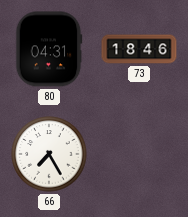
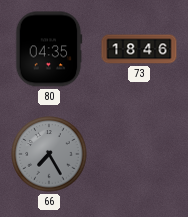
80: 04:31 -> 04:35
66 dial: white -> grey
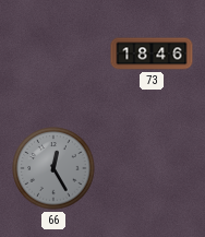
80: 04:35 -> none
66: 7:25 -> 12:25
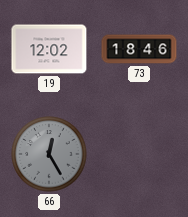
19: none -> 12:02
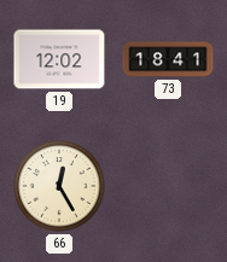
73: 18:46 -> 18:41
66 dial: grey -> cream
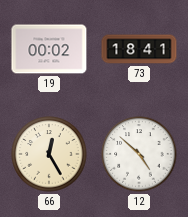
19: 12:02 -> 00:02
12: none -> 4:52
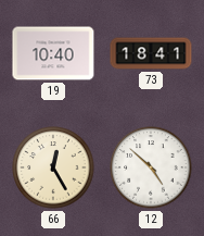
19: 00:02 -> 10:40
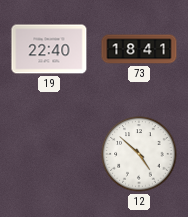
19: 10:40 -> 22:40
66: 12:25 -> none
